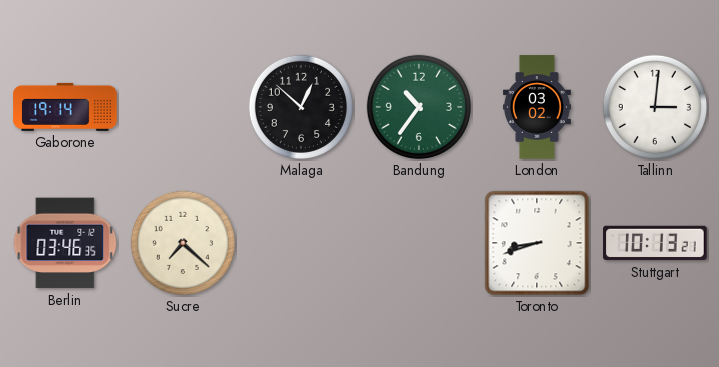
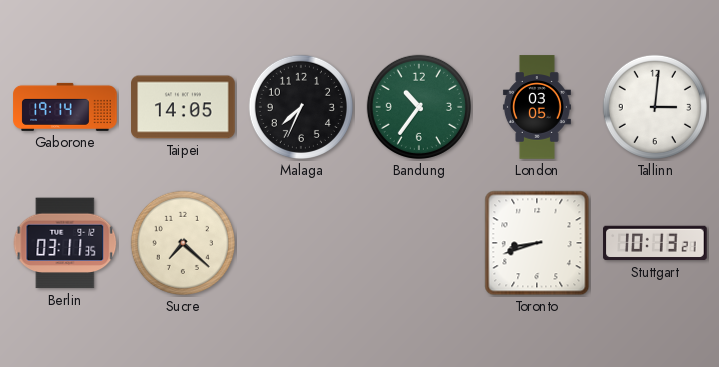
Taipei: none -> 14:05
Malaga: 12:52 -> 7:34
London: 03:02 -> 03:05
Berlin: 03:46 -> 03:11
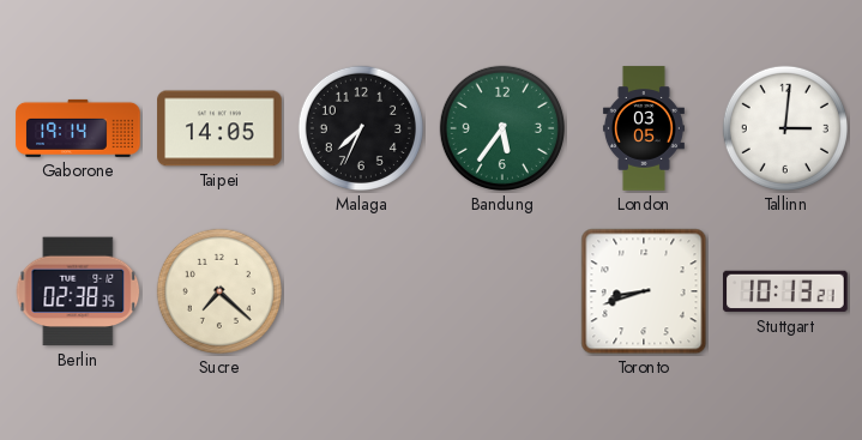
Bandung: 10:36 -> 5:36
Berlin: 03:11 -> 02:38
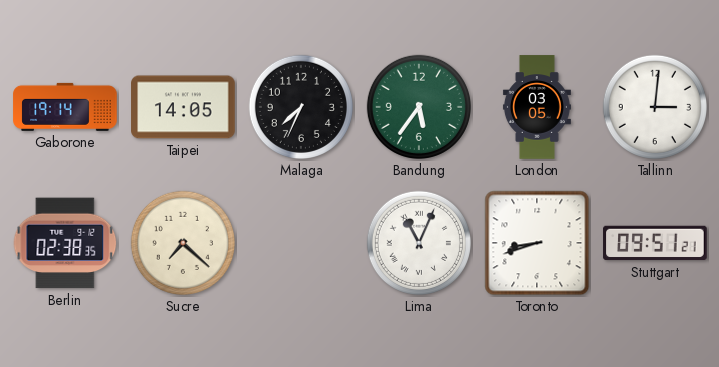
Lima: none -> 11:04
Stuttgart: 10:13 -> 09:51
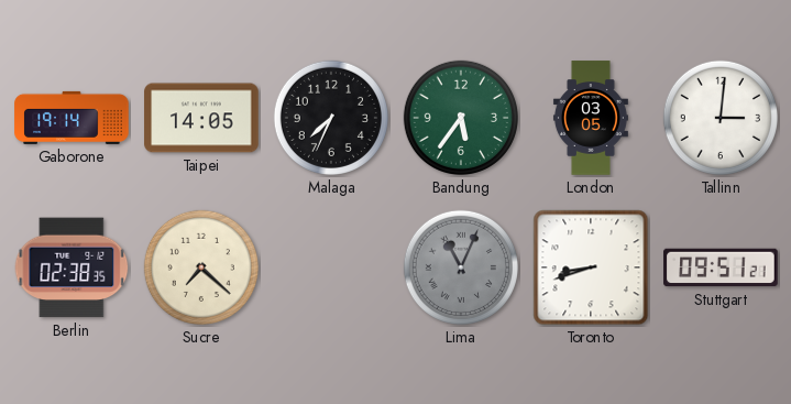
Lima dial: white -> grey
